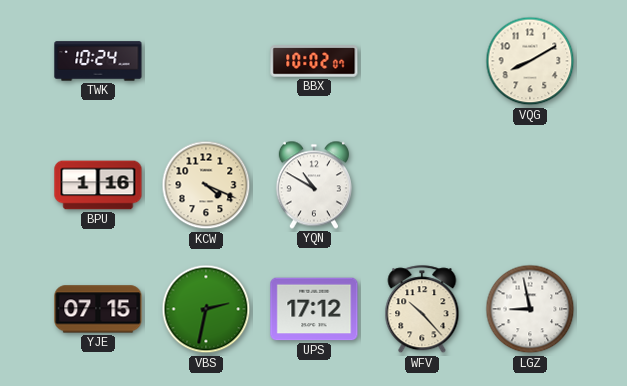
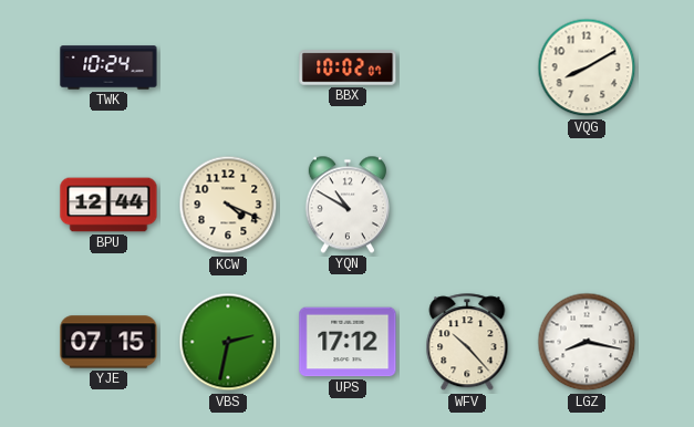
BPU: 1:16 -> 12:44
LGZ: 8:58 -> 8:17
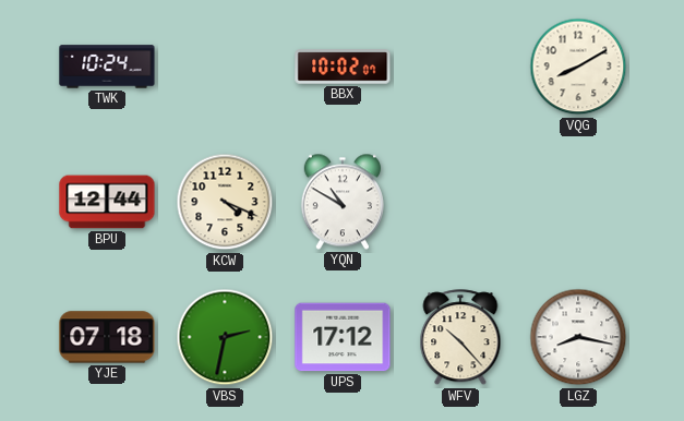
YJE: 07:15 -> 07:18
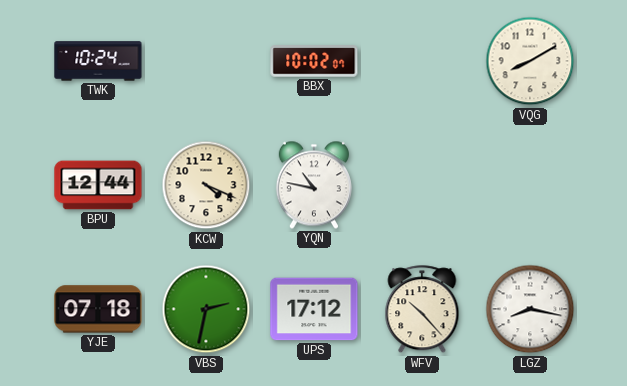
YQN: 10:50 -> 10:47
